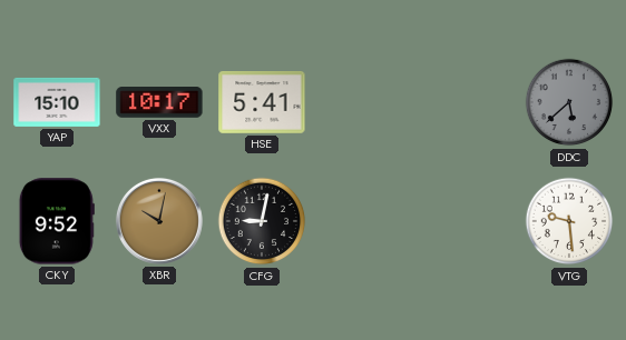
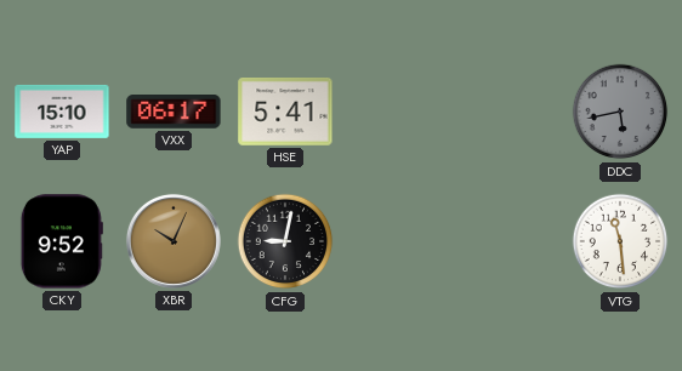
VXX: 10:17 -> 06:17
DDC: 5:38 -> 5:43
XBR: 10:02 -> 10:04
VTG: 9:29 -> 11:29
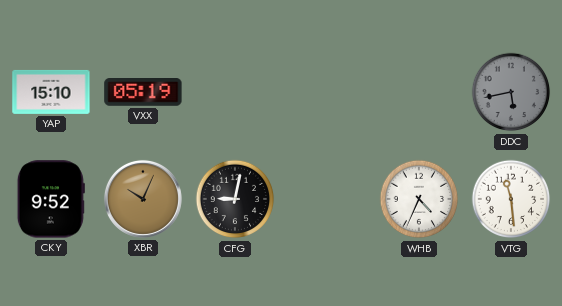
VXX: 06:17 -> 05:19
HSE: 5:41 -> none
WHB: none -> 4:34
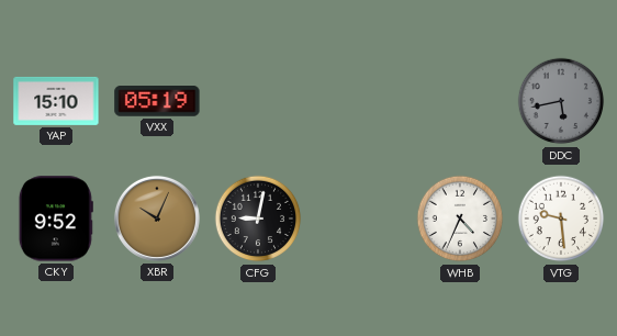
VTG: 11:29 -> 9:29
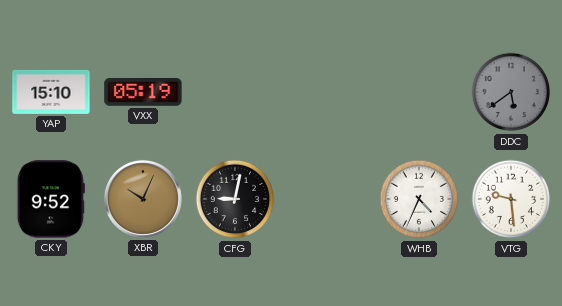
DDC: 5:43 -> 5:39
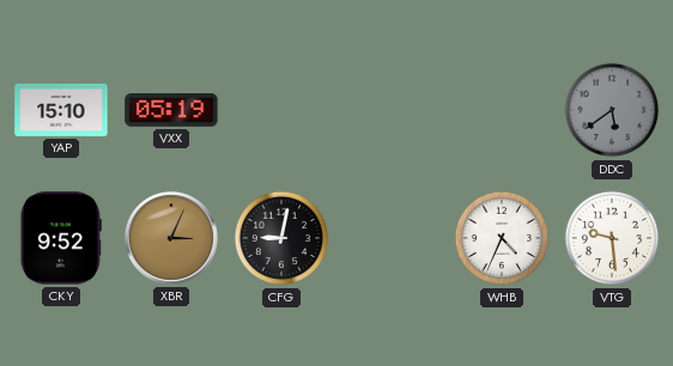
XBR: 10:04 -> 3:04
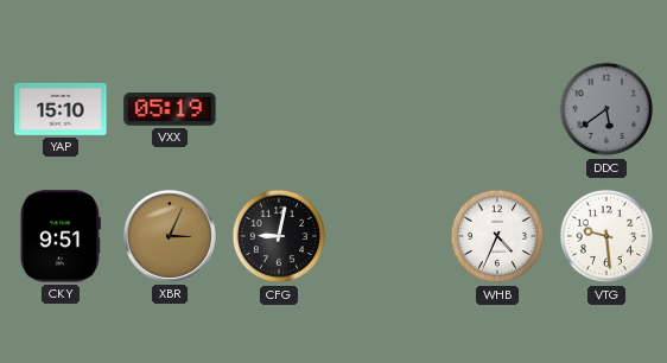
CKY: 9:52 -> 9:51
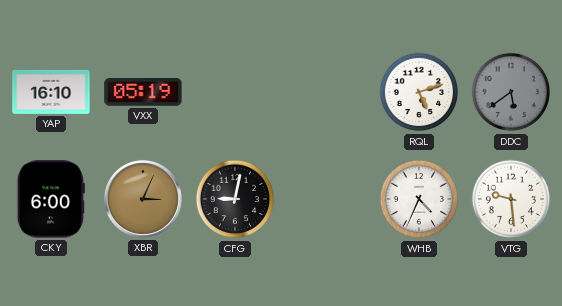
YAP: 15:10 -> 16:10
RQL: none -> 5:12
CKY: 9:51 -> 6:00
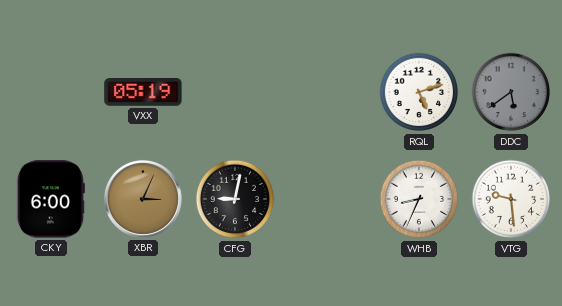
YAP: 16:10 -> none
WHB: 4:34 -> 8:34
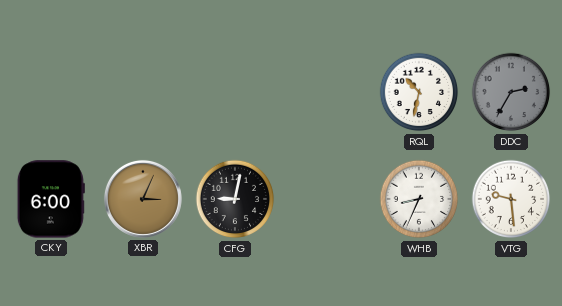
VXX: 05:19 -> none
RQL: 5:12 -> 10:32
DDC: 5:39 -> 2:35
